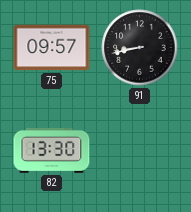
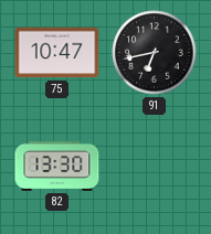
75: 09:57 -> 10:47
91: 8:43 -> 6:43
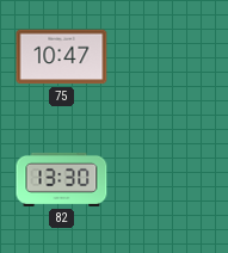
91: 6:43 -> none
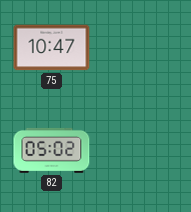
82: 13:30 -> 05:02
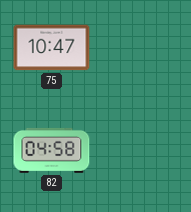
82: 05:02 -> 04:58
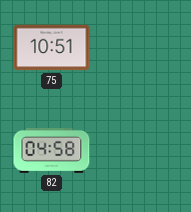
75: 10:47 -> 10:51
